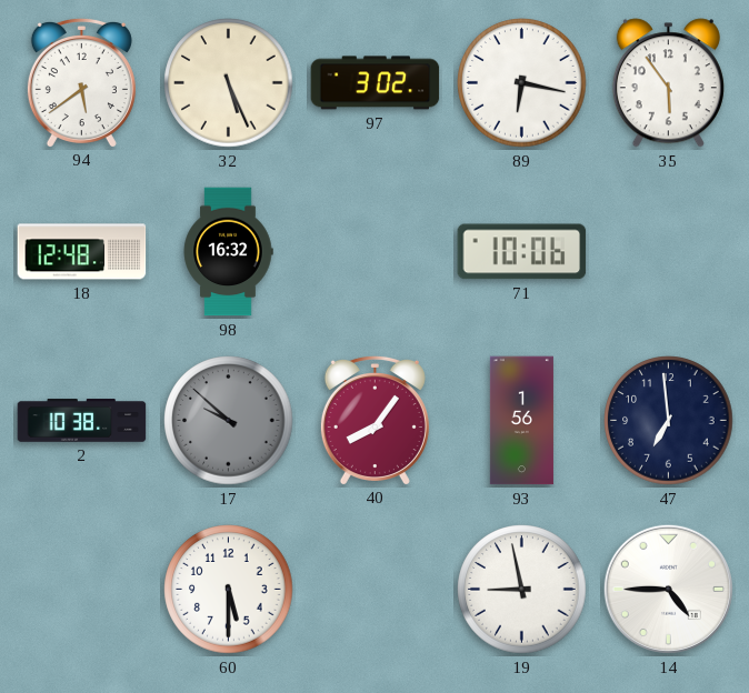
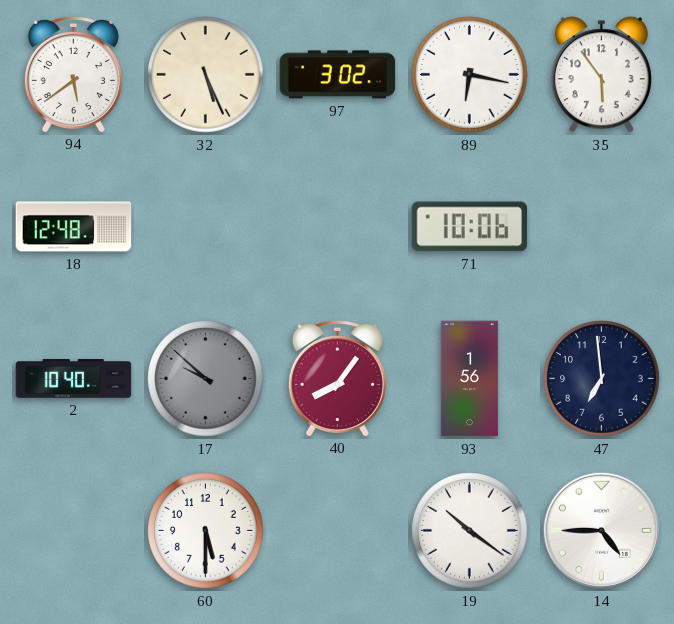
98: 16:32 -> none
2: 10:38 -> 10:40
19: 8:58 -> 10:21
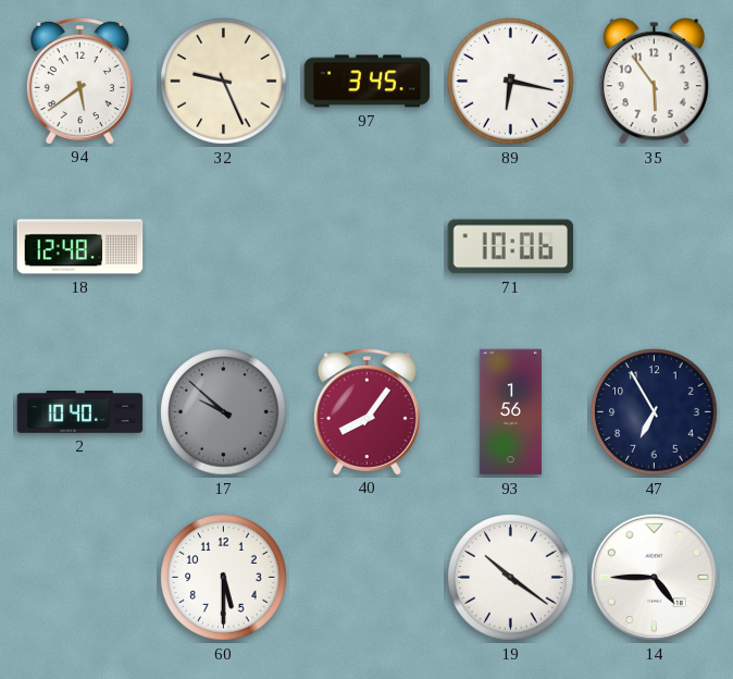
32: 5:26 -> 9:26
97: 3:02 -> 3:45
47: 6:59 -> 6:55
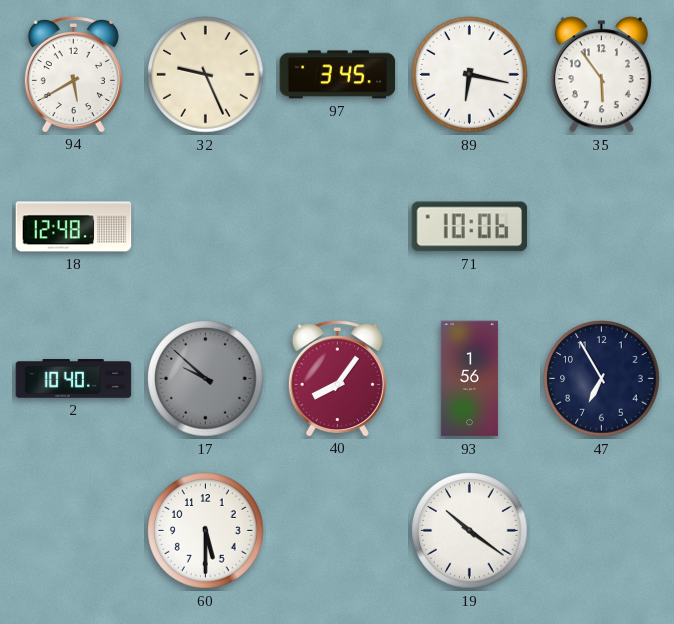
94: 5:39 -> 5:40
14: 4:45 -> none
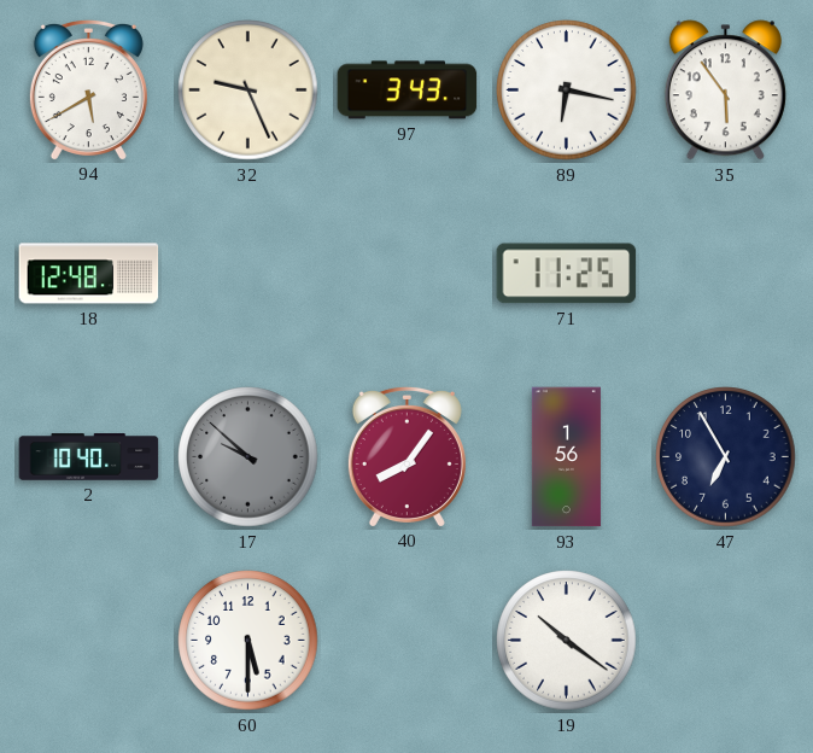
97: 3:45 -> 3:43
71: 10:06 -> 11:25
